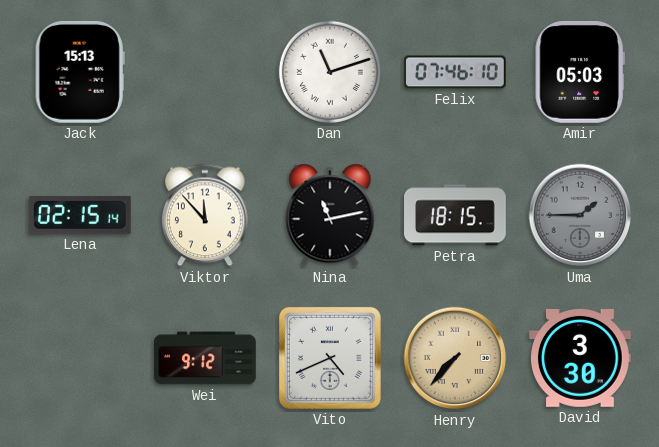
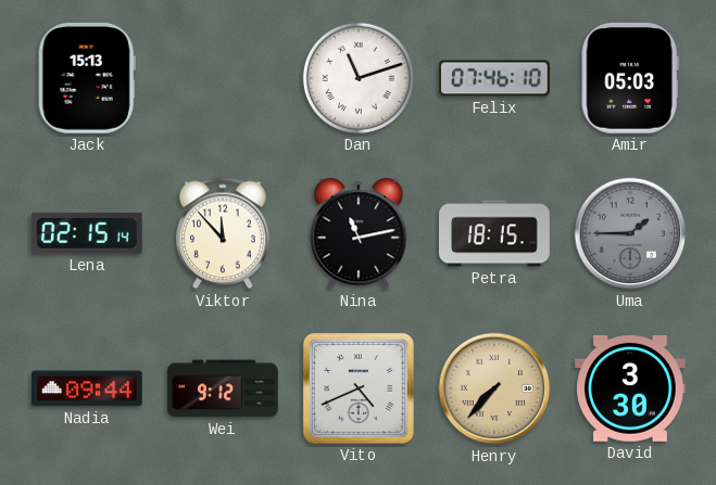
Nadia: none -> 09:44
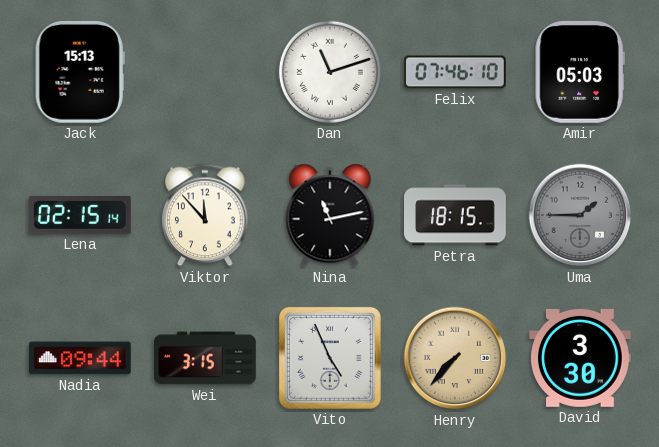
Wei: 9:12 -> 3:15
Vito: 4:41 -> 4:56
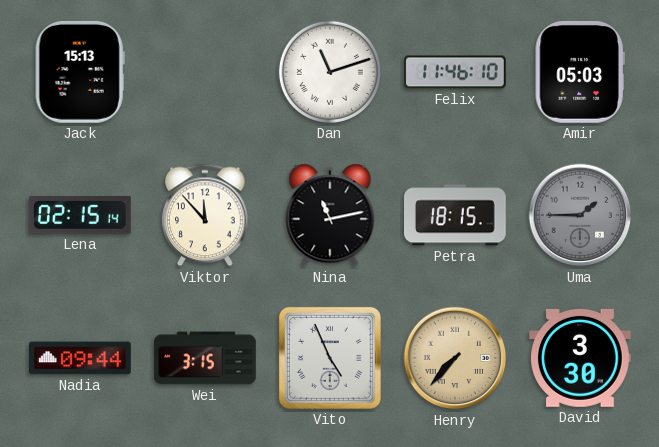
Felix: 07:46 -> 11:46
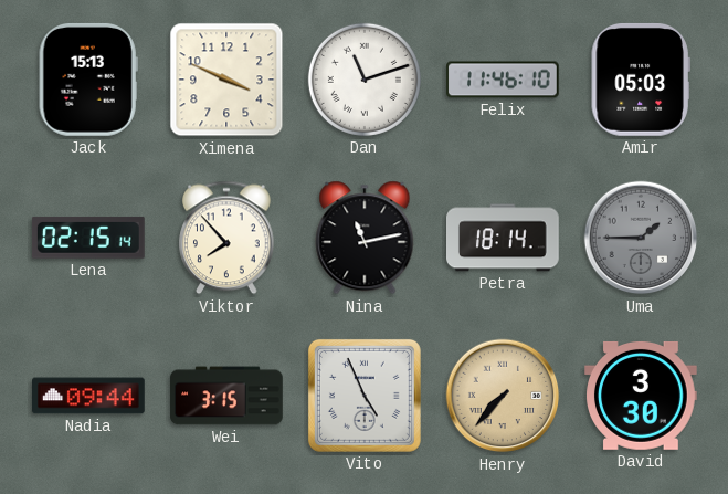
Ximena: none -> 3:49
Viktor: 11:53 -> 7:53
Petra: 18:15 -> 18:14
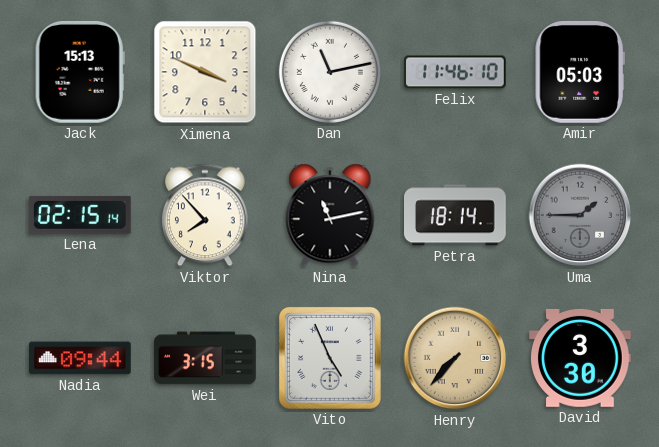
Dan: 11:12 -> 11:13
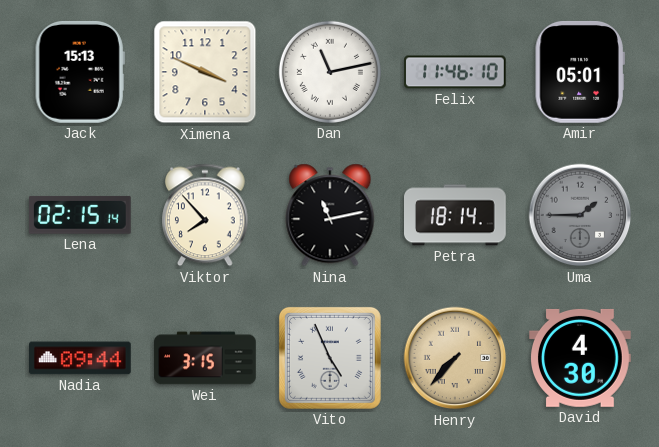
Amir: 05:03 -> 05:01
David: 3:30 -> 4:30
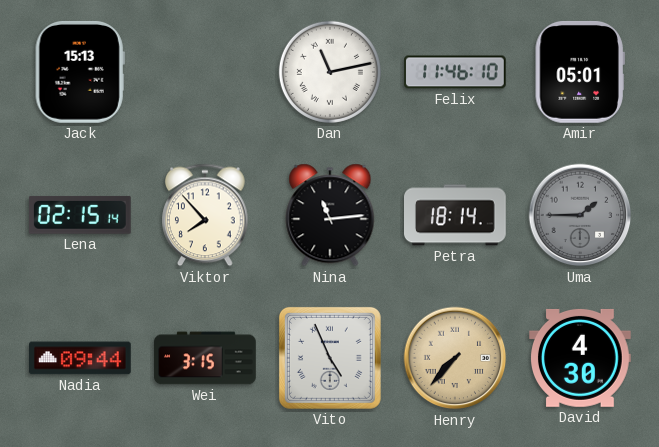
Ximena: 3:49 -> none
Nina: 11:13 -> 11:14
